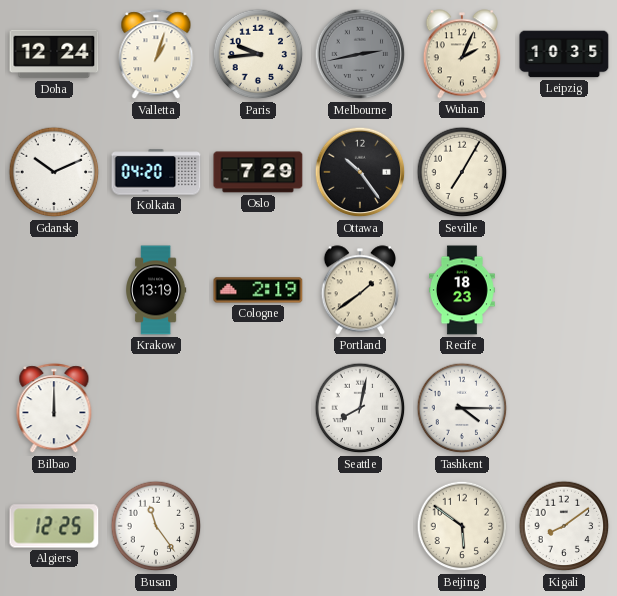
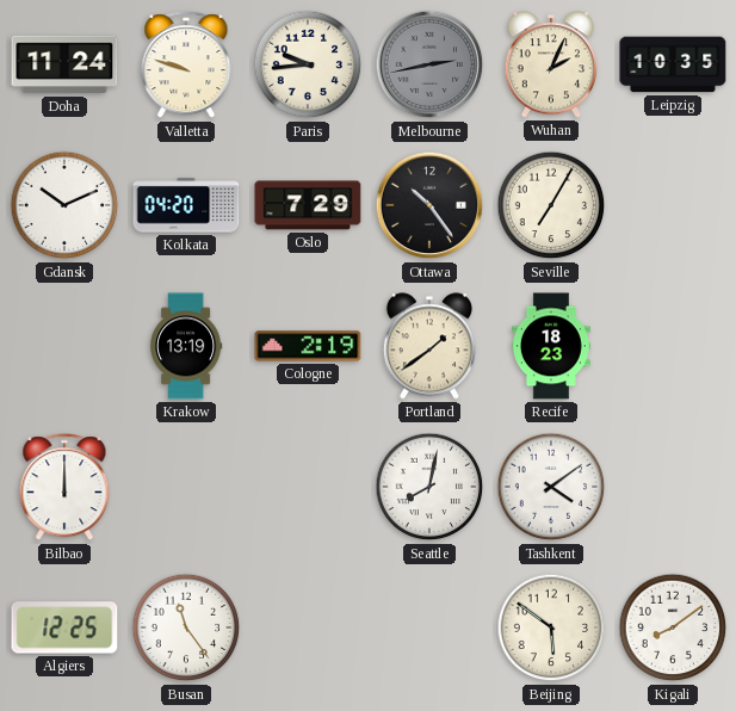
Doha: 12:24 -> 11:24
Valletta: 1:03 -> 9:48
Tashkent: 4:15 -> 4:09
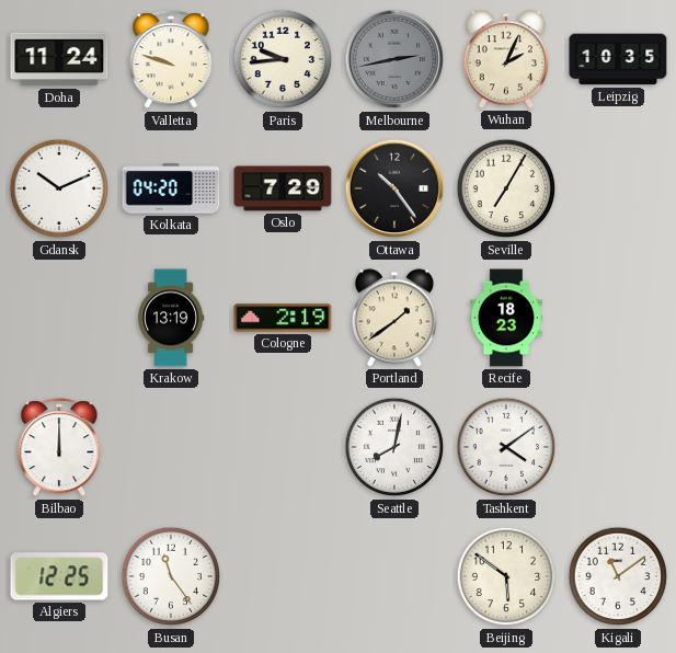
Kigali: 8:09 -> 11:09
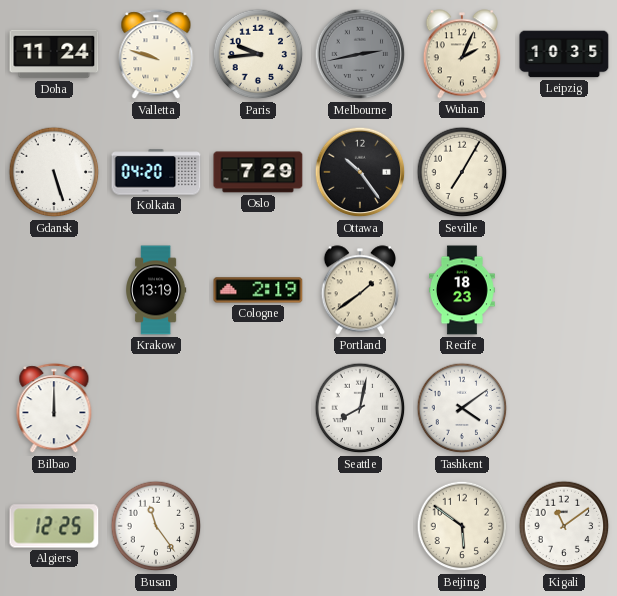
Gdansk: 10:11 -> 5:27
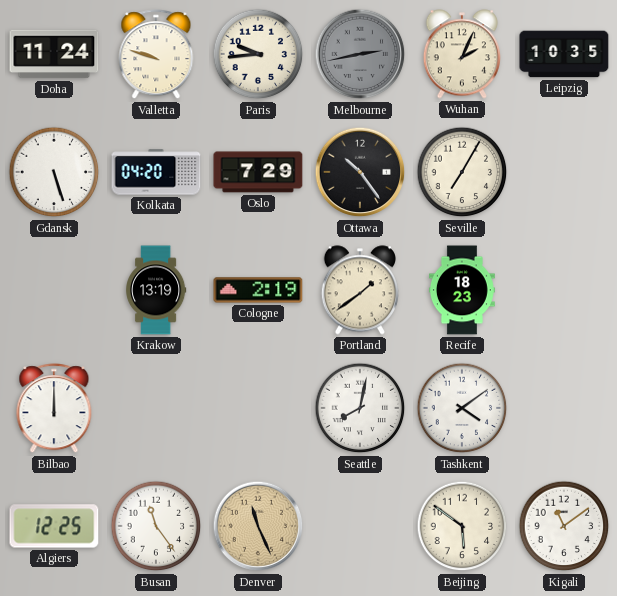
Denver: none -> 11:26
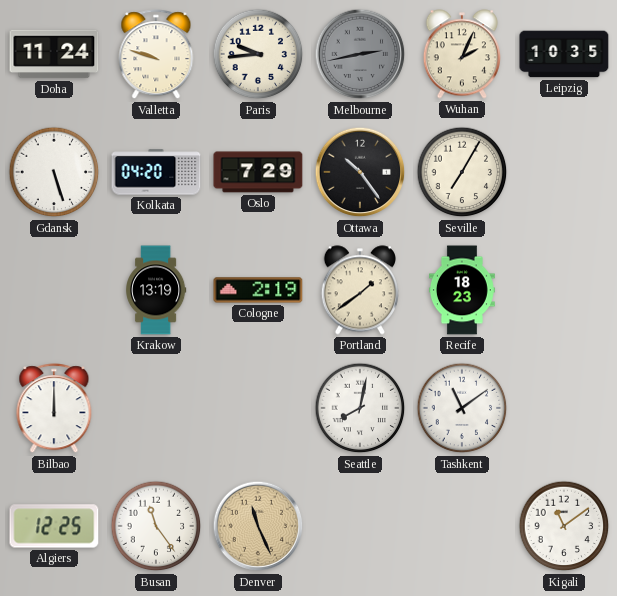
Tashkent: 4:09 -> 11:09
Beijing: 5:51 -> none
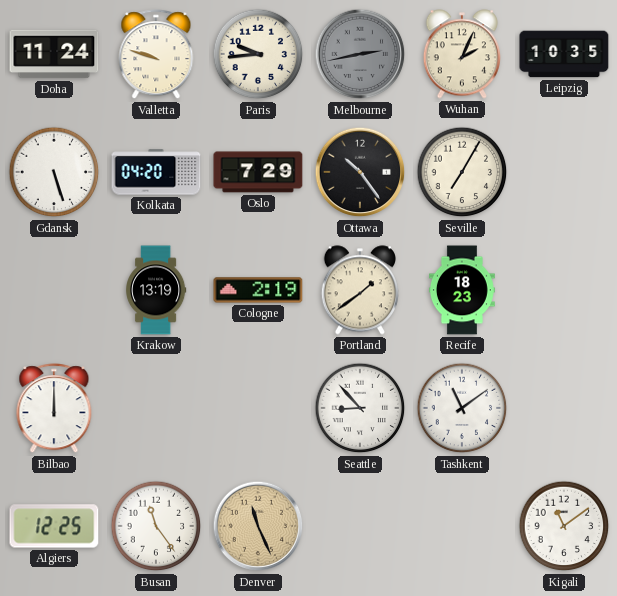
Seattle: 8:02 -> 8:53
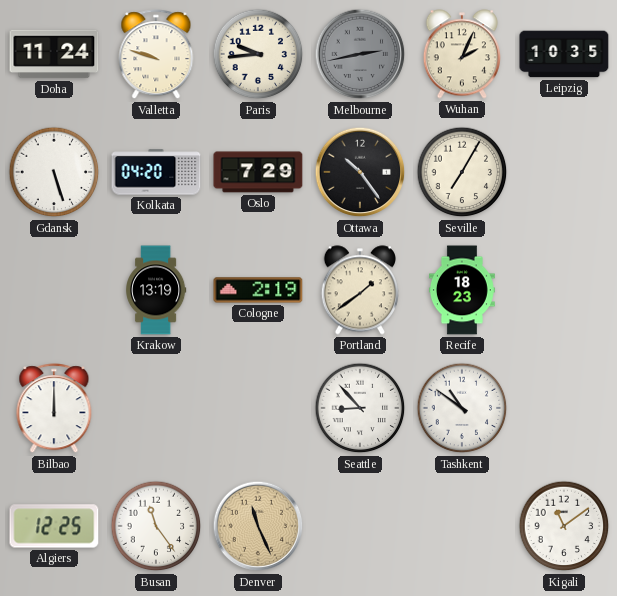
Tashkent: 11:09 -> 10:51
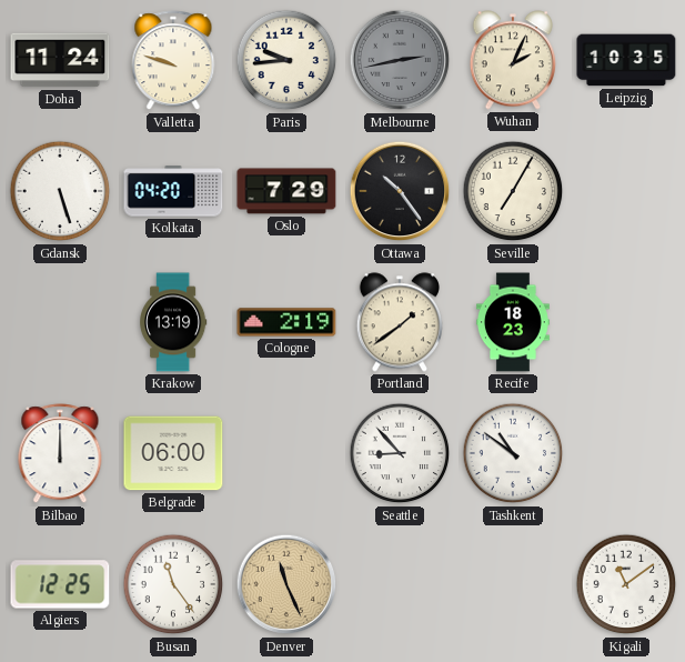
Belgrade: none -> 06:00
